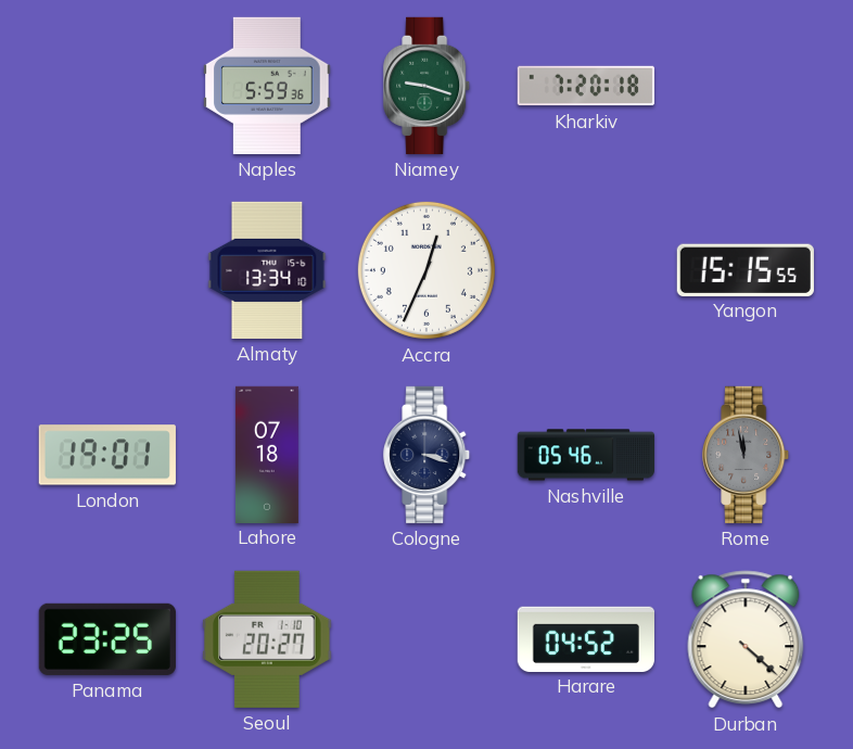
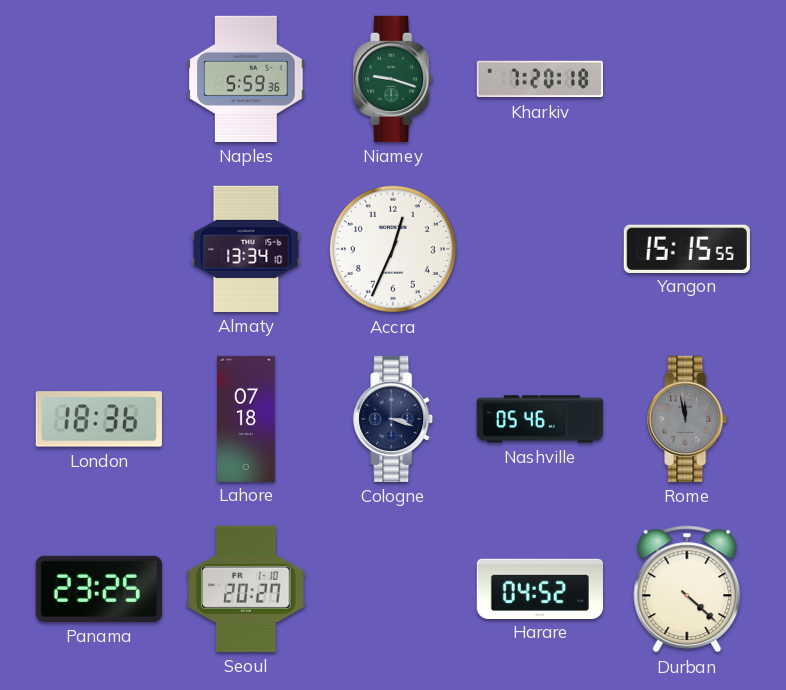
London: 19:01 -> 18:36
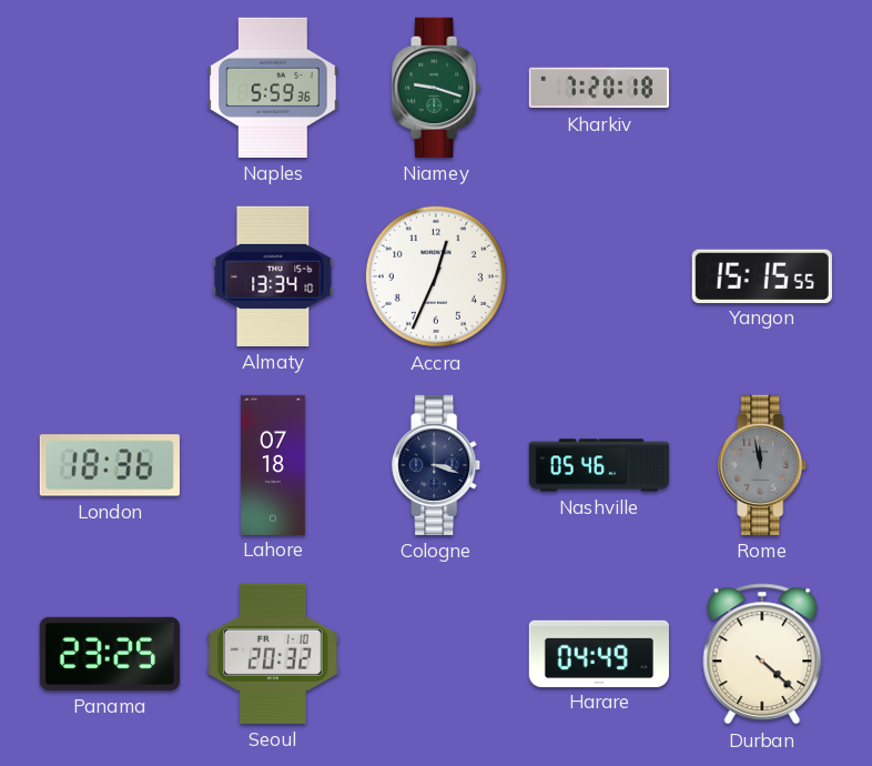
Seoul: 20:27 -> 20:32
Harare: 04:52 -> 04:49
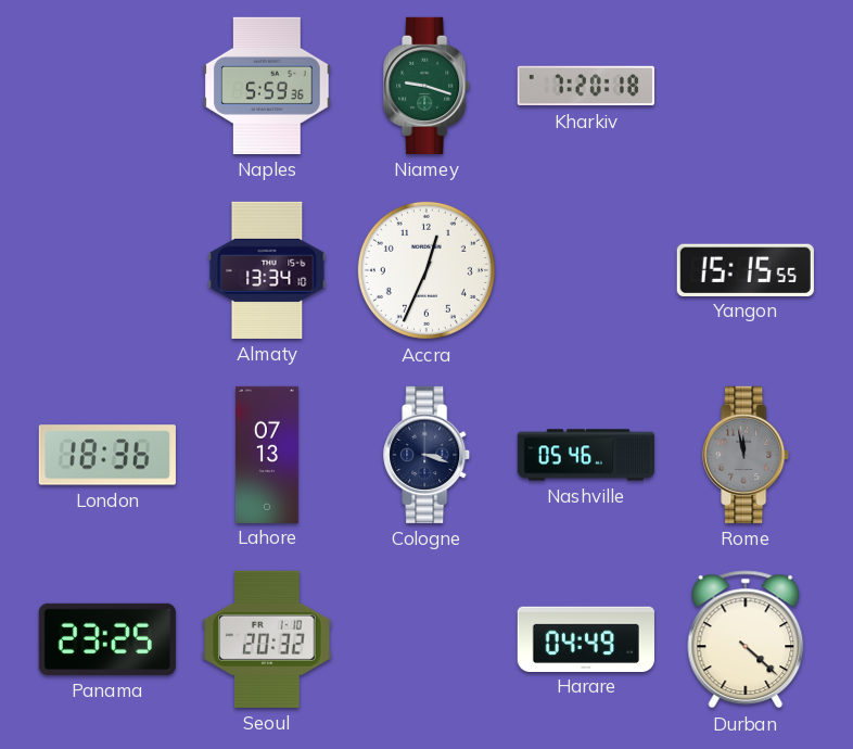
Lahore: 07:18 -> 07:13
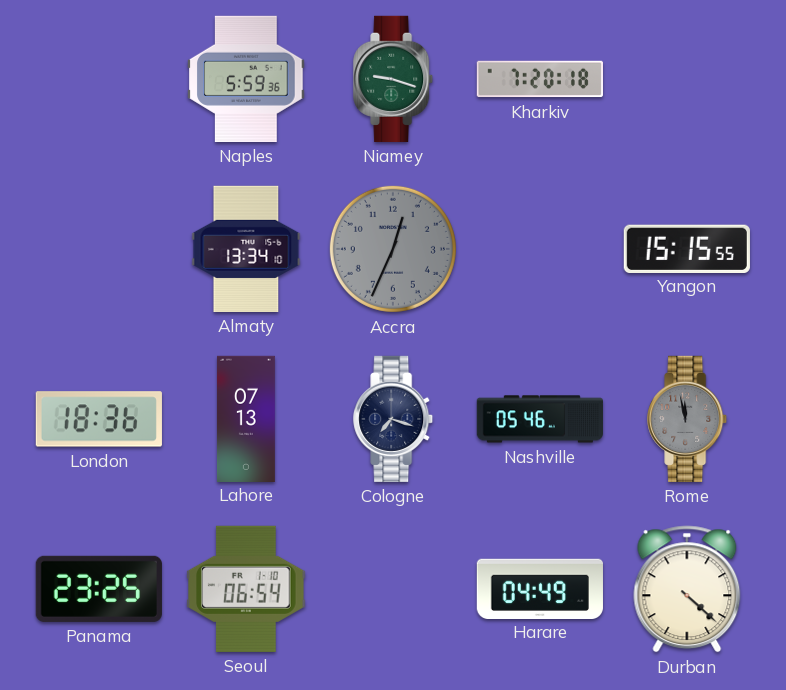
Accra dial: white -> grey
Cologne: 3:18 -> 7:18
Seoul: 20:32 -> 06:54
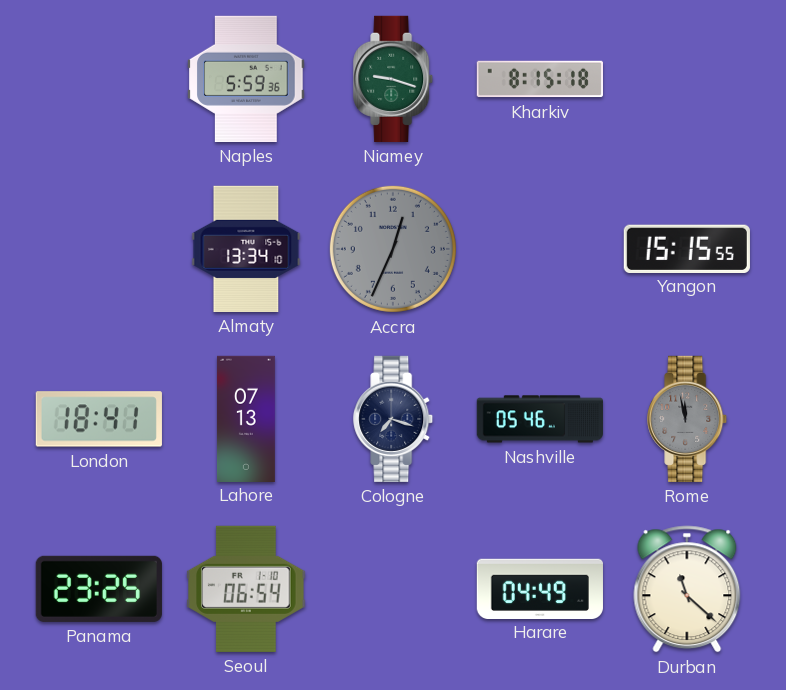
Kharkiv: 7:20 -> 8:15
London: 18:36 -> 18:41
Durban: 4:22 -> 11:22
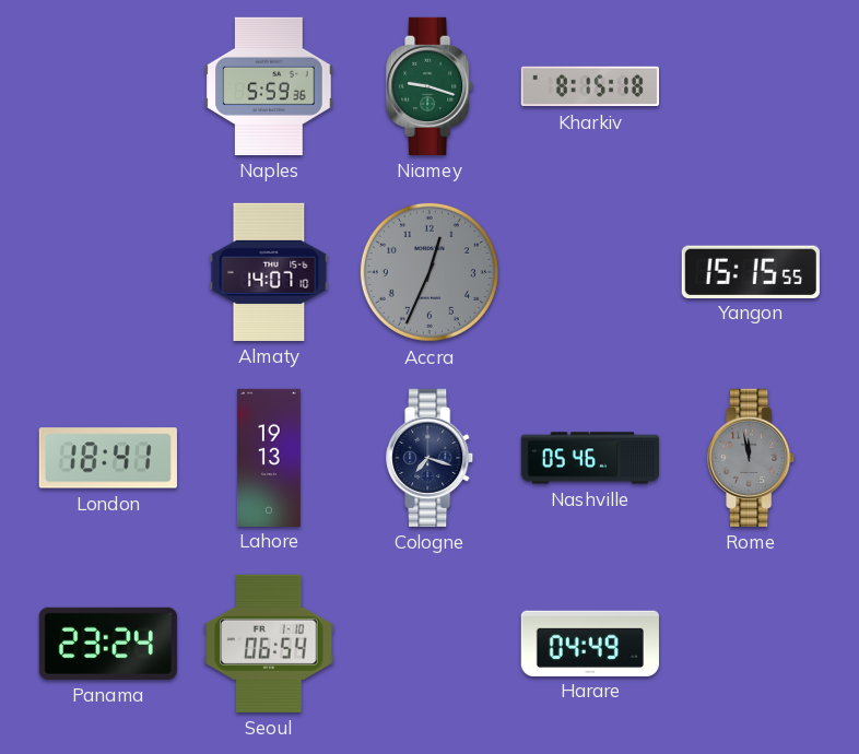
Almaty: 13:34 -> 14:07
Lahore: 07:13 -> 19:13
Panama: 23:25 -> 23:24
Durban: 11:22 -> none
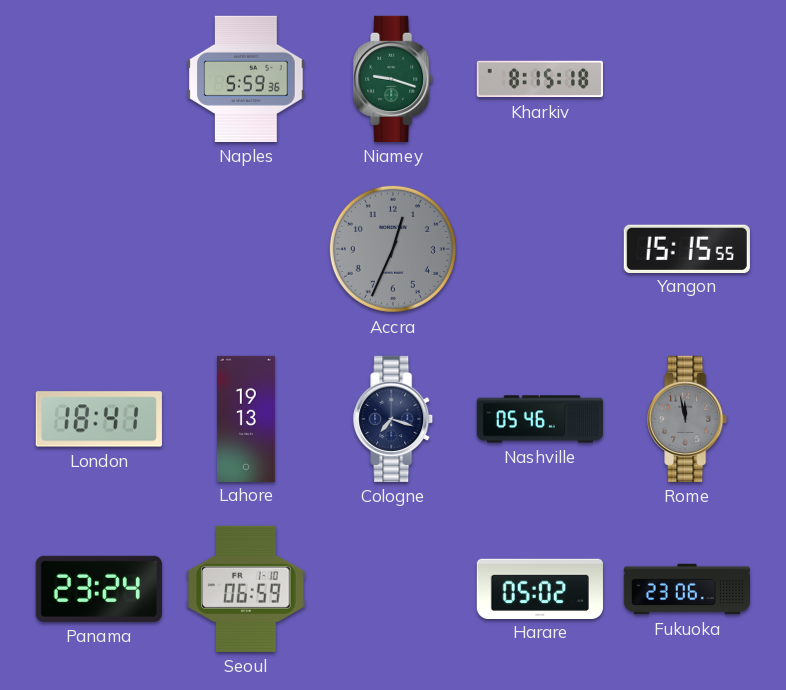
Almaty: 14:07 -> none
Seoul: 06:54 -> 06:59
Harare: 04:49 -> 05:02
Fukuoka: none -> 23:06
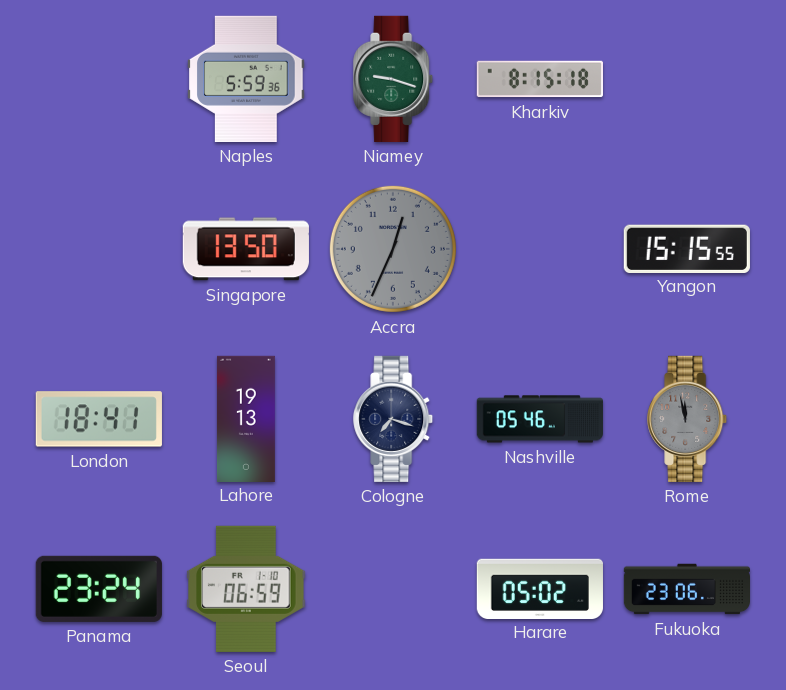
Singapore: none -> 13:50
